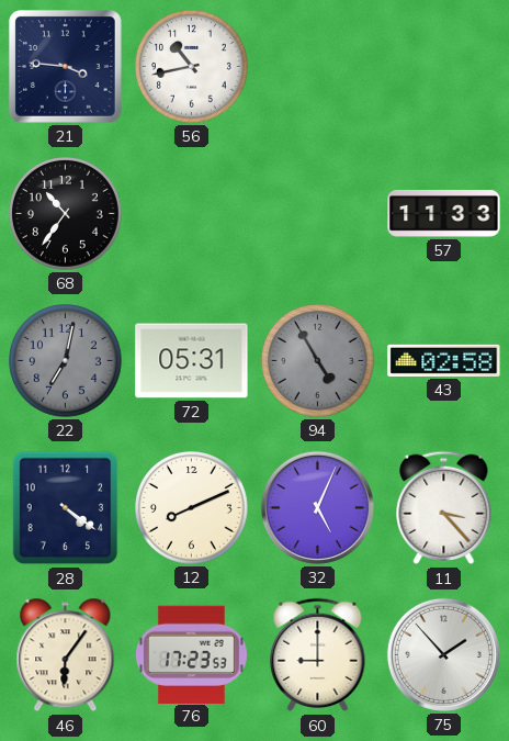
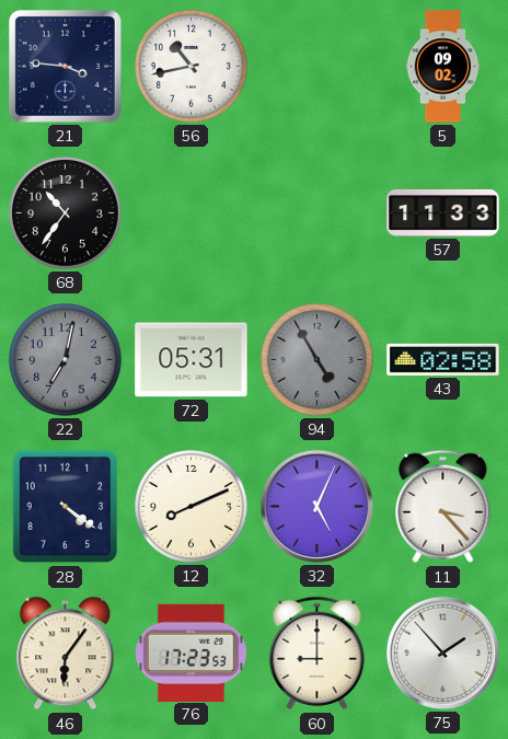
5: none -> 09:02
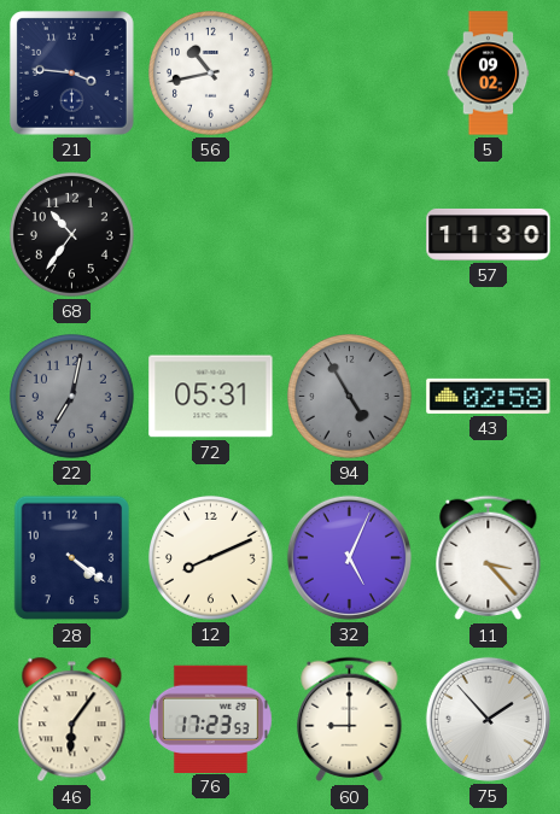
57: 11:33 -> 11:30
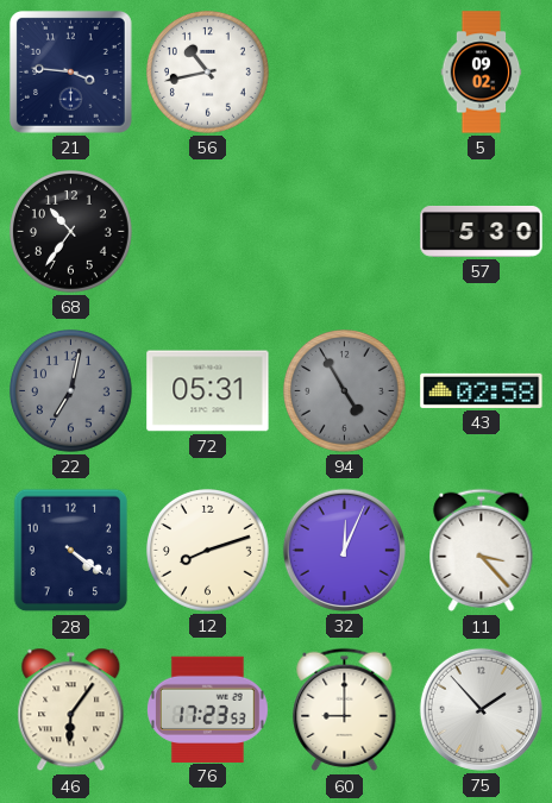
57: 11:30 -> 5:30
12: 8:11 -> 8:12
32: 5:04 -> 12:04
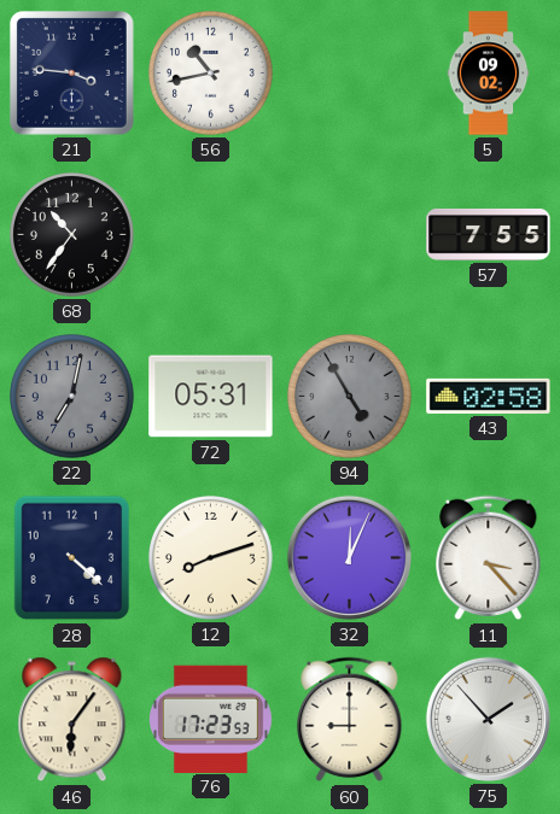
57: 5:30 -> 7:55
28: 4:21 -> 4:22
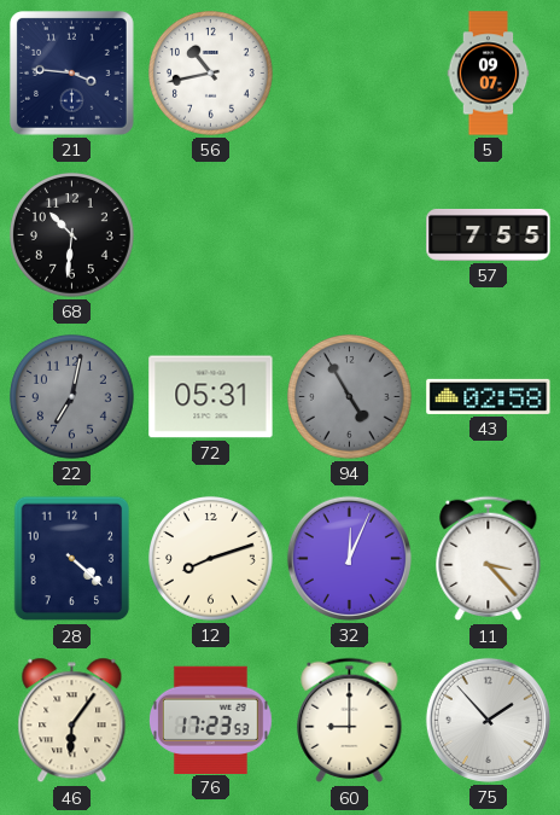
5: 09:02 -> 09:07
68: 10:36 -> 10:31
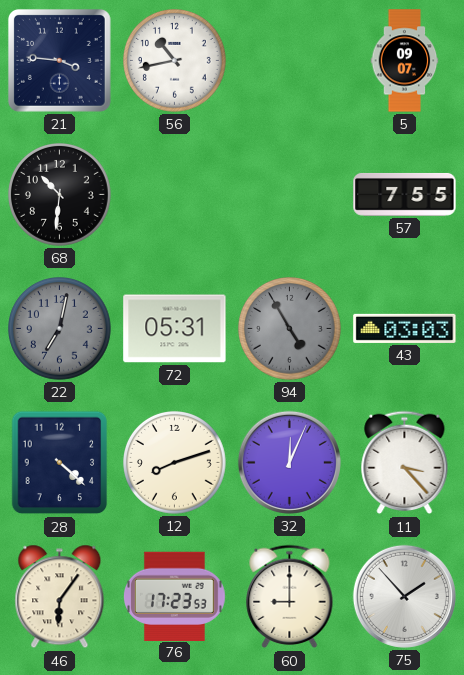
43: 02:58 -> 03:03
